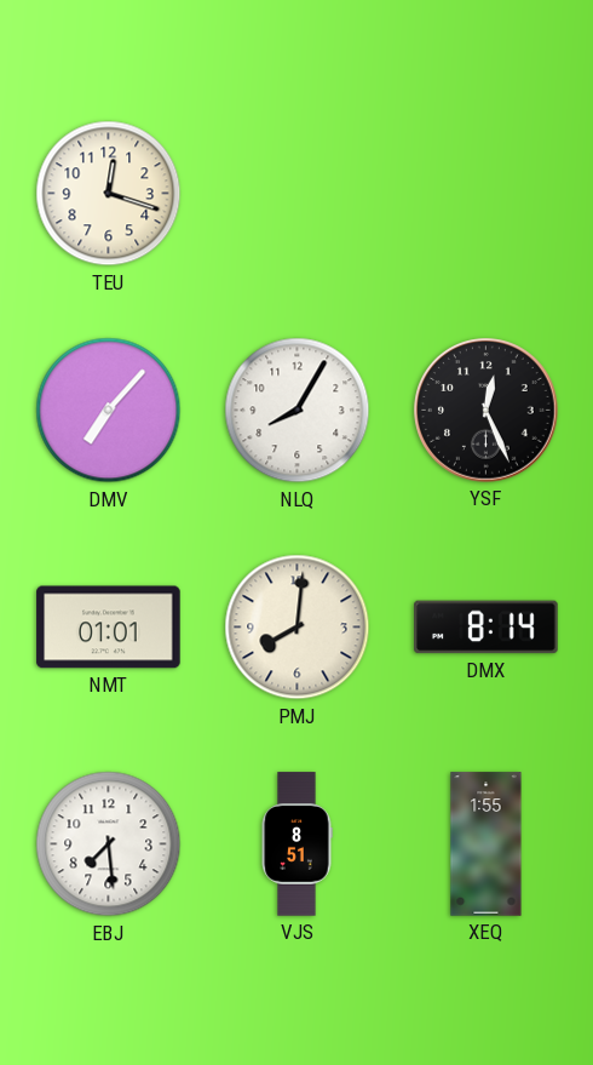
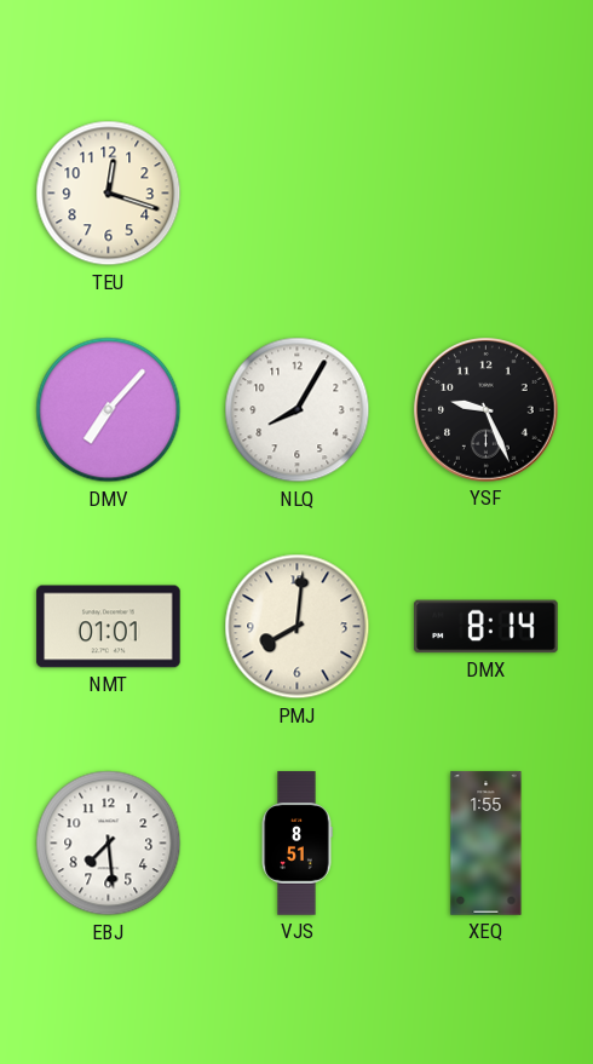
YSF: 12:26 -> 9:26
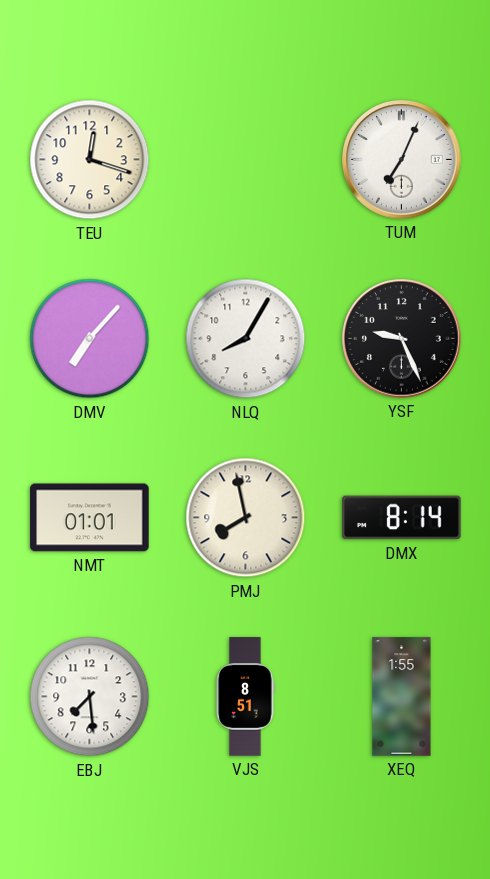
TUM: none -> 7:04
PMJ: 8:01 -> 7:58
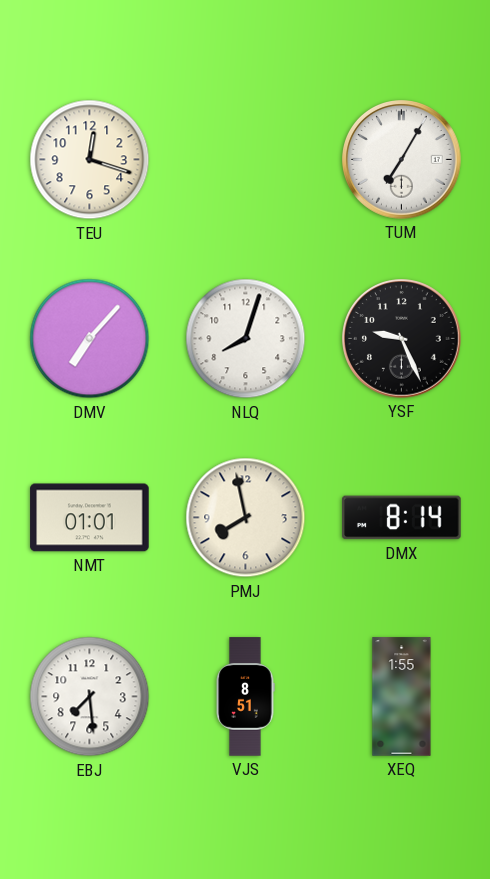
TUM: 7:04 -> 7:05
NLQ: 8:05 -> 8:03
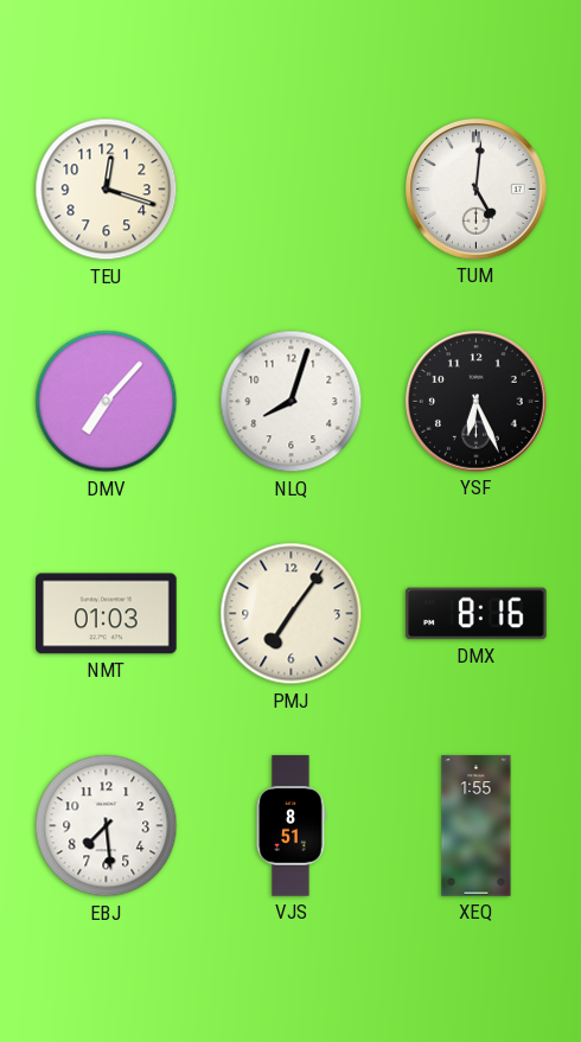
TUM: 7:05 -> 5:01
YSF: 9:26 -> 6:26
NMT: 01:01 -> 01:03
PMJ: 7:58 -> 7:06
DMX: 8:14 -> 8:16
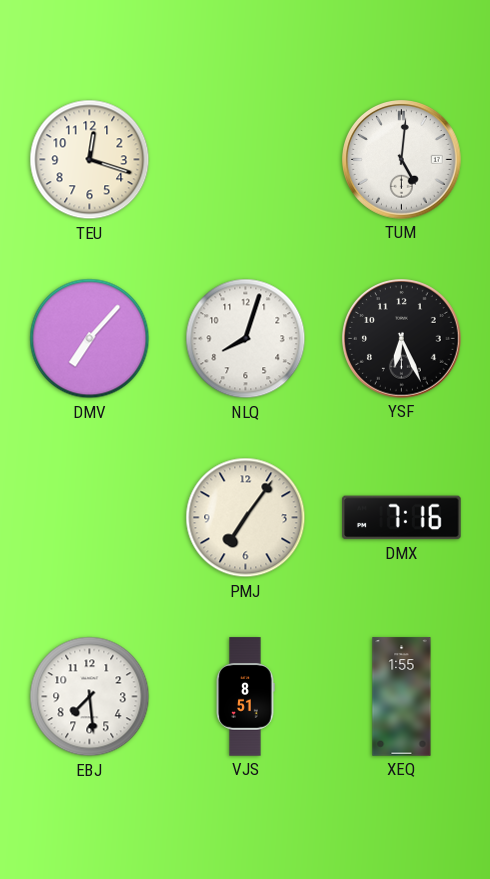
NMT: 01:03 -> none
DMX: 8:16 -> 7:16
